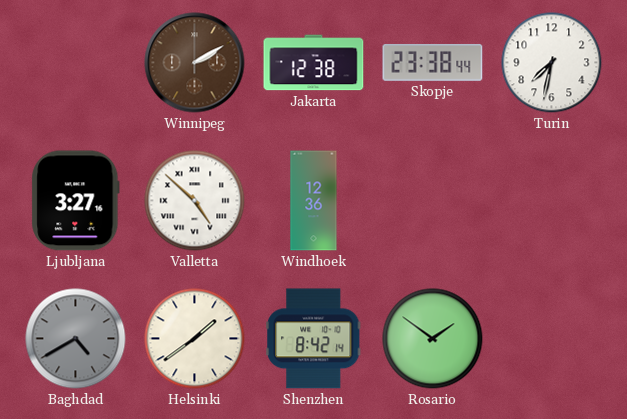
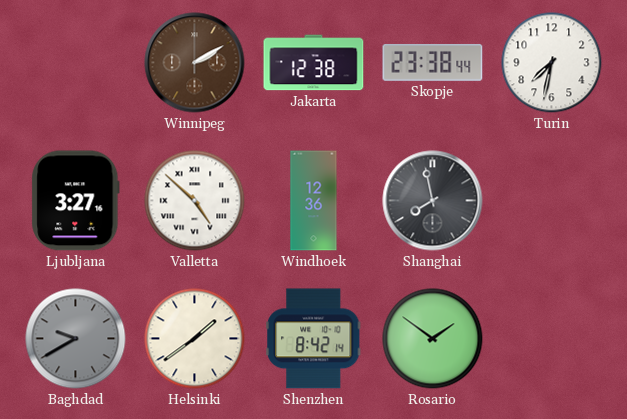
Shanghai: none -> 7:58
Baghdad: 4:40 -> 9:40
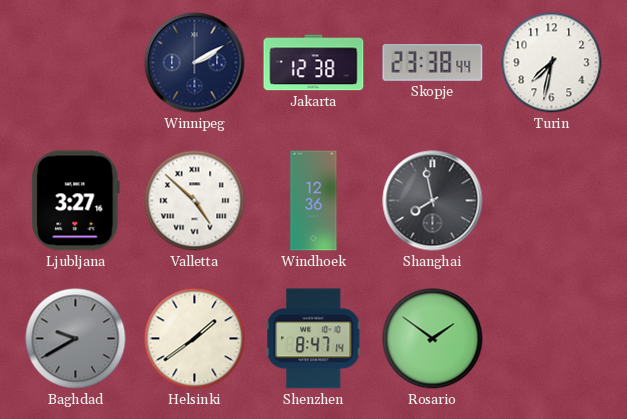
Winnipeg dial: brown -> navy
Shenzhen: 8:42 -> 8:47
